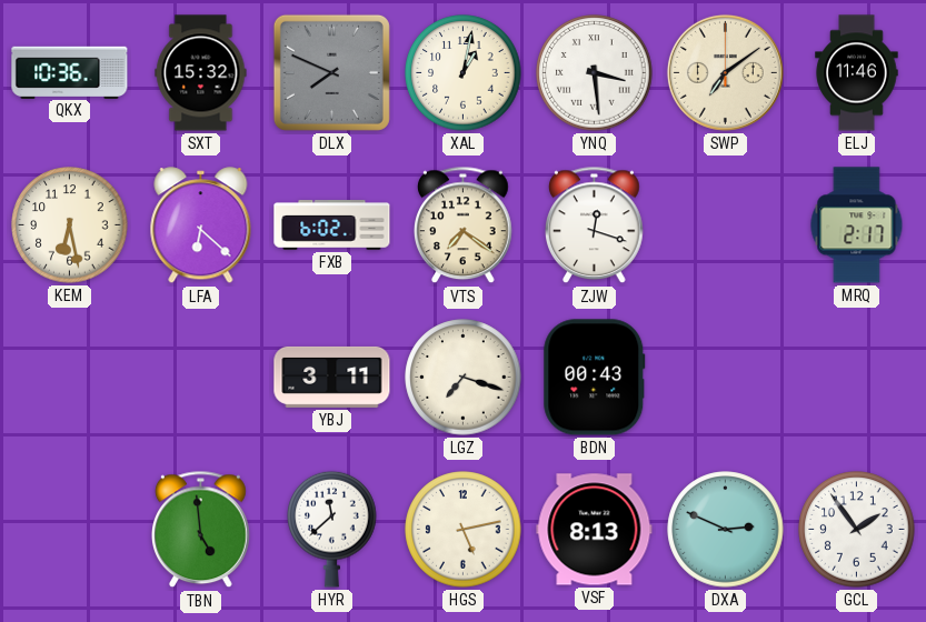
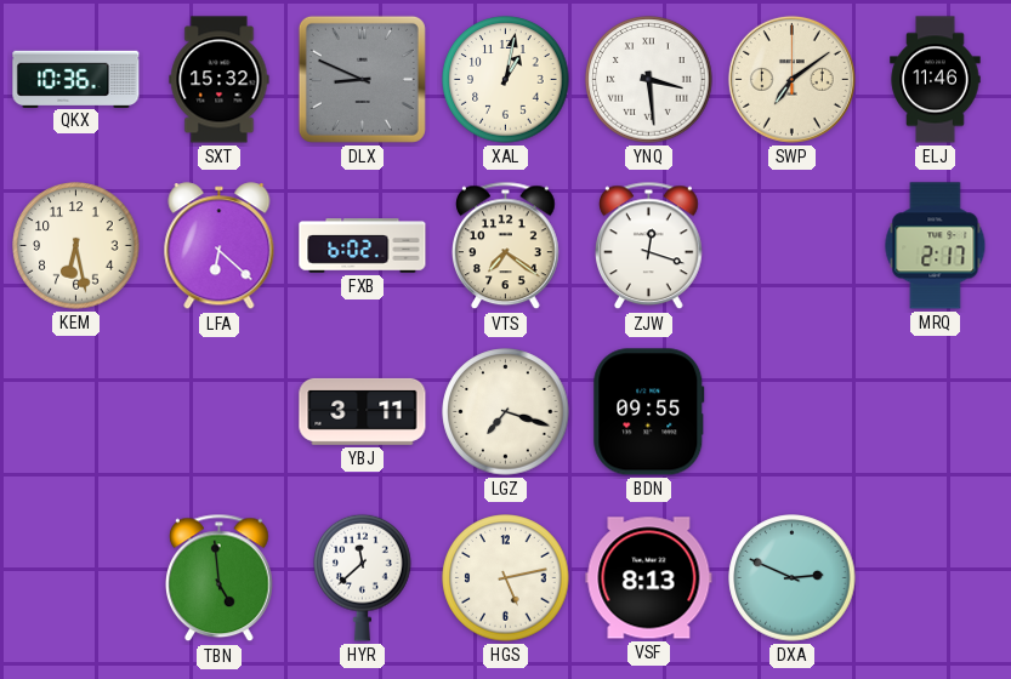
DLX: 7:49 -> 8:49
BDN: 00:43 -> 09:55
GCL: 1:54 -> none
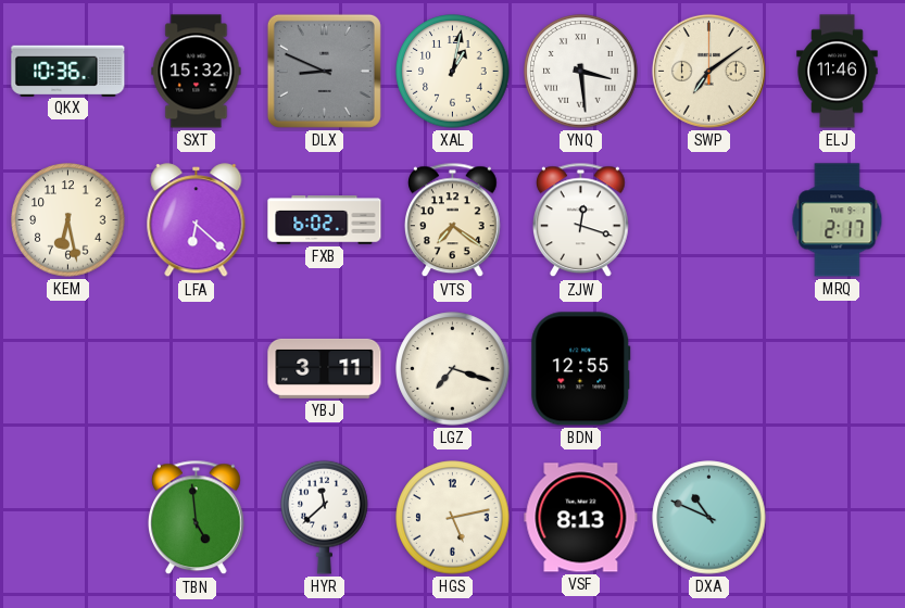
BDN: 09:55 -> 12:55
DXA: 2:49 -> 10:49
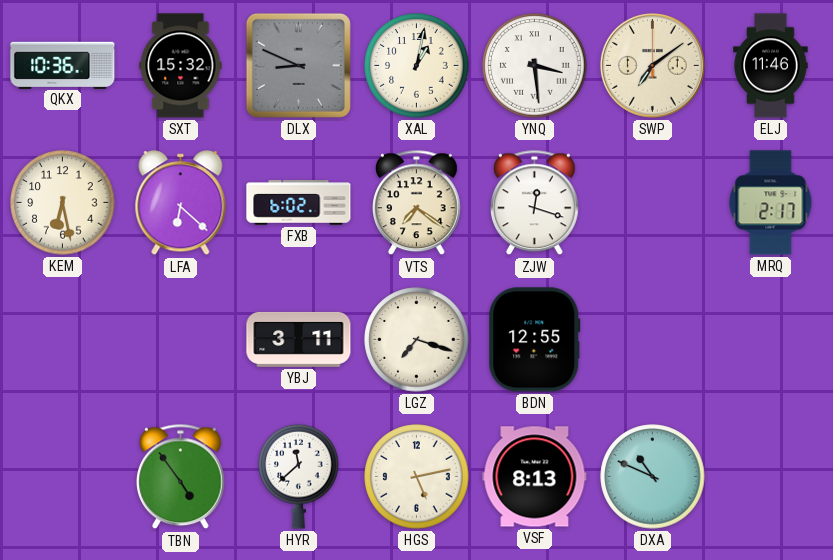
TBN: 4:59 -> 4:54
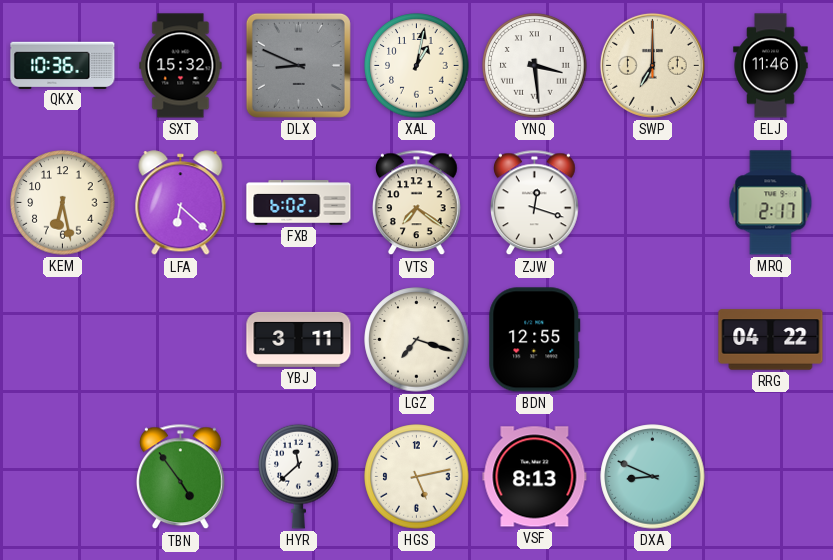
SWP: 7:09 -> 7:00
RRG: none -> 04:22
DXA: 10:49 -> 8:49
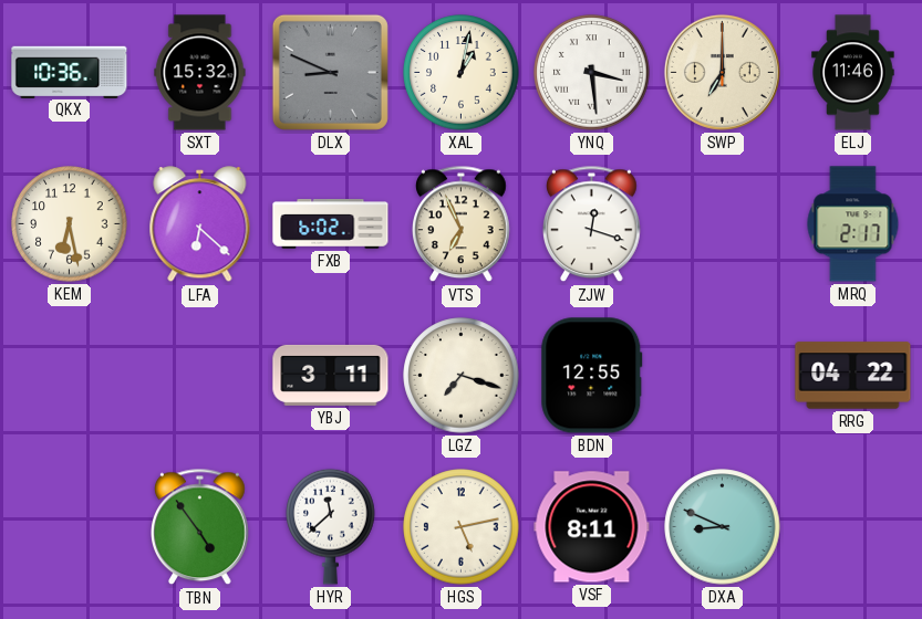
VTS: 7:21 -> 6:56
VSF: 8:13 -> 8:11
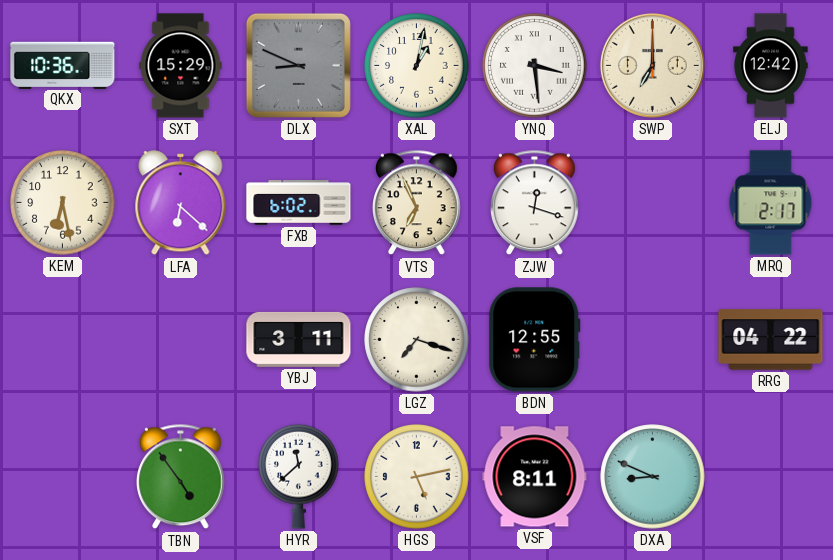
SXT: 15:32 -> 15:29
ELJ: 11:46 -> 12:42
